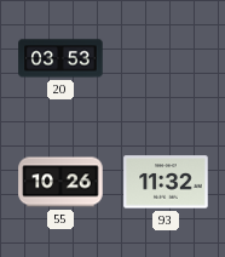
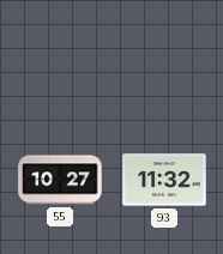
20: 03:53 -> none
55: 10:26 -> 10:27
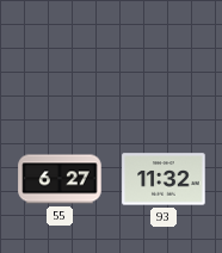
55: 10:27 -> 6:27
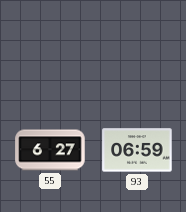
93: 11:32 -> 06:59
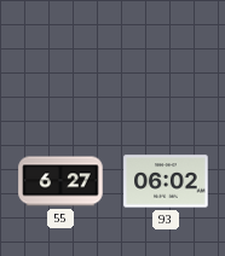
93: 06:59 -> 06:02
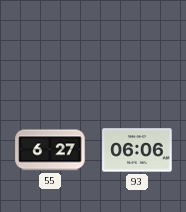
93: 06:02 -> 06:06
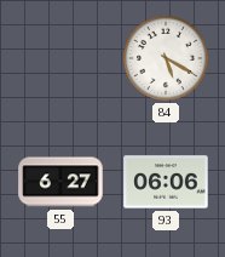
84: none -> 5:20
